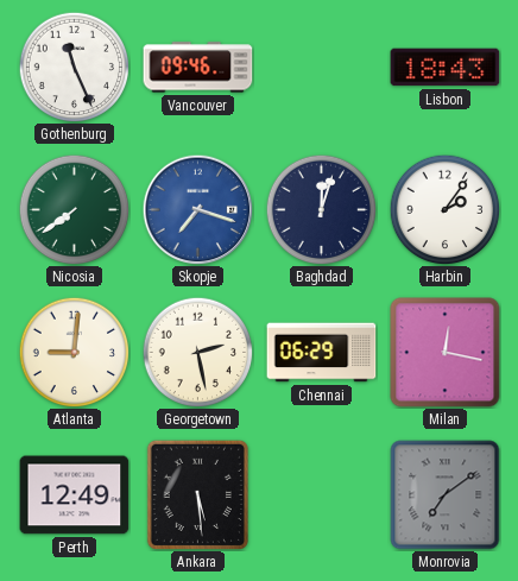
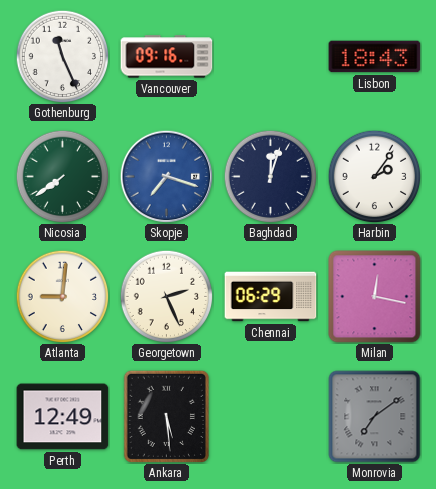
Vancouver: 09:46 -> 09:16
Georgetown: 2:28 -> 2:26
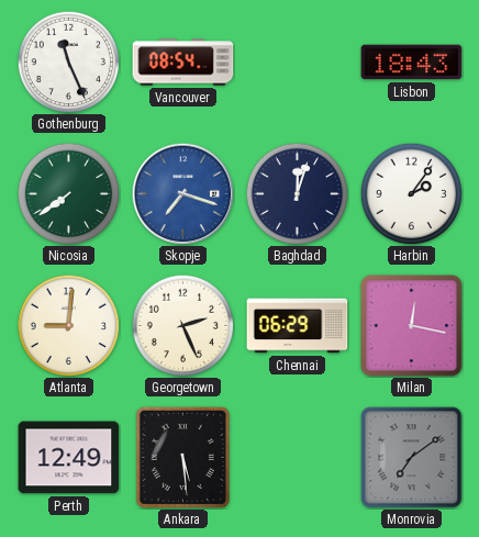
Vancouver: 09:16 -> 08:54
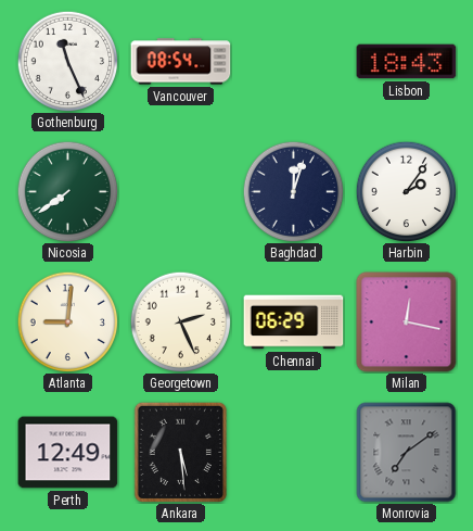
Skopje: 7:18 -> none
